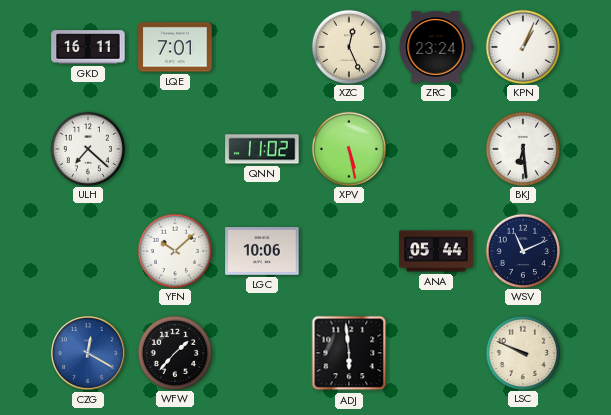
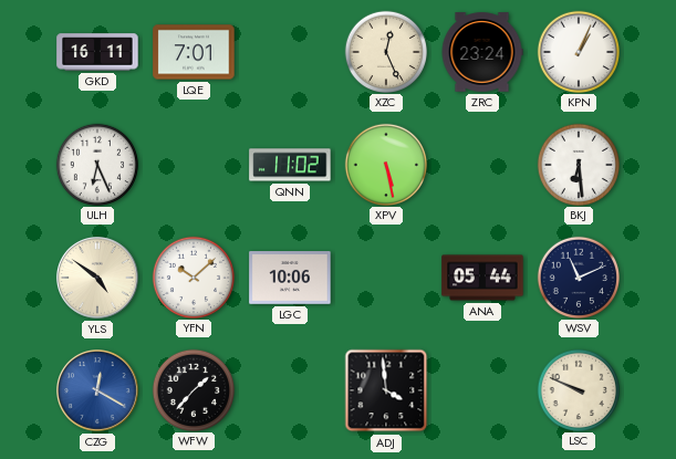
ULH: 7:22 -> 6:26
YLS: none -> 4:51
ADJ: 5:59 -> 3:59
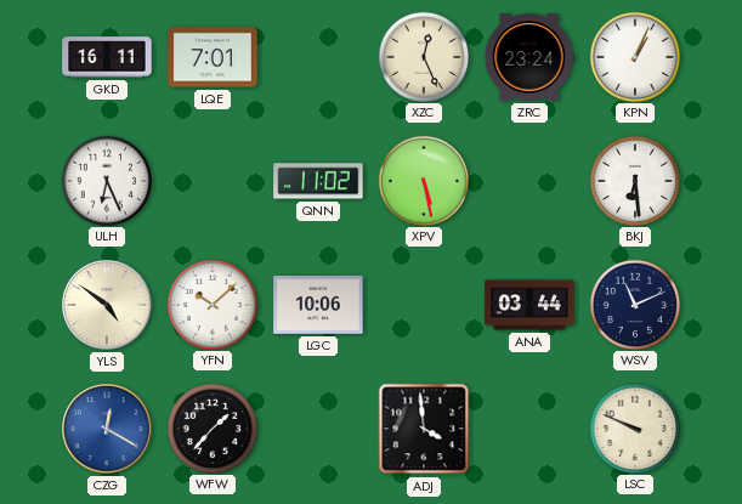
ANA: 05:44 -> 03:44
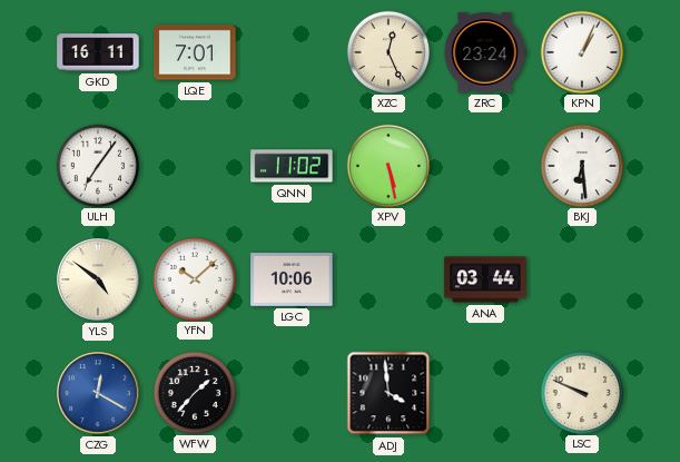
ULH: 6:26 -> 7:06
WSV: 11:11 -> none
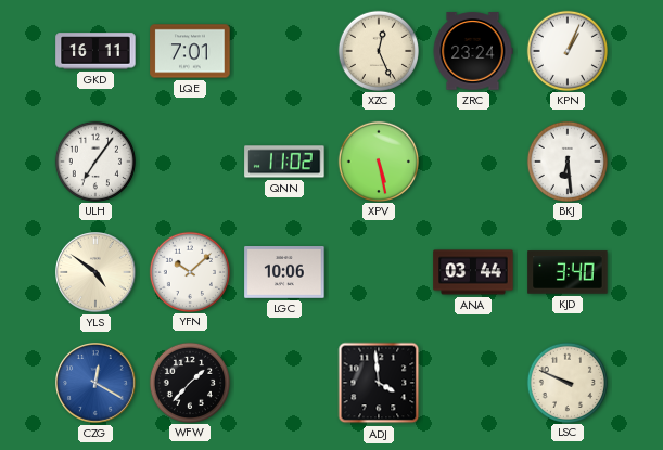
KJD: none -> 3:40
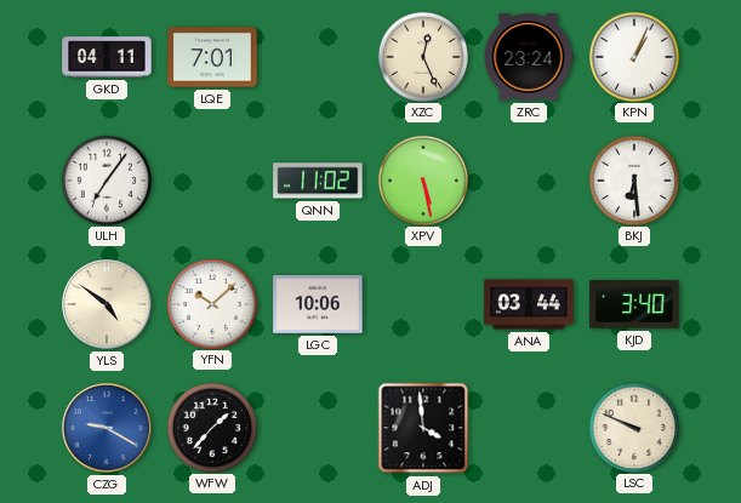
GKD: 16:11 -> 04:11
CZG: 12:20 -> 9:20
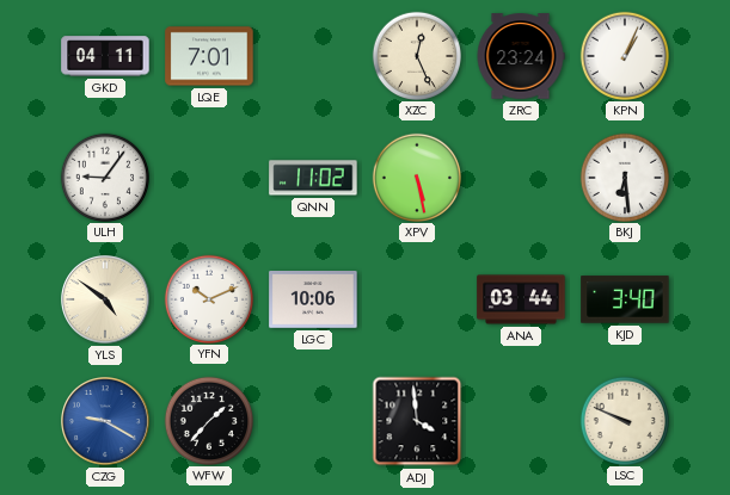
ULH: 7:06 -> 9:06
YFN: 10:08 -> 10:11
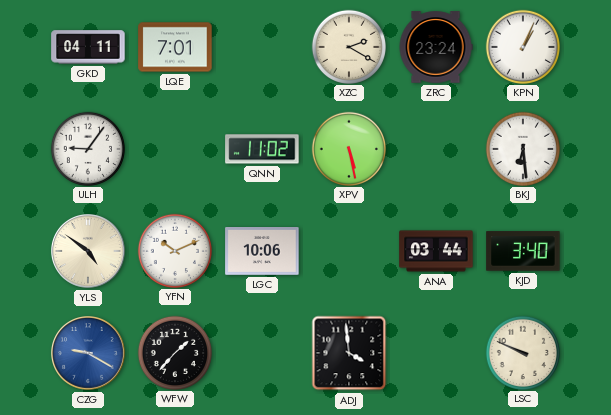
XZC: 12:26 -> 2:20
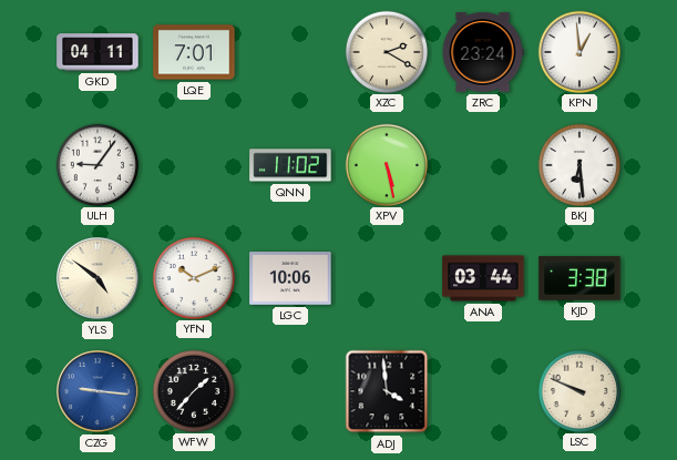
KPN: 1:04 -> 12:59
KJD: 3:40 -> 3:38
CZG: 9:20 -> 9:16
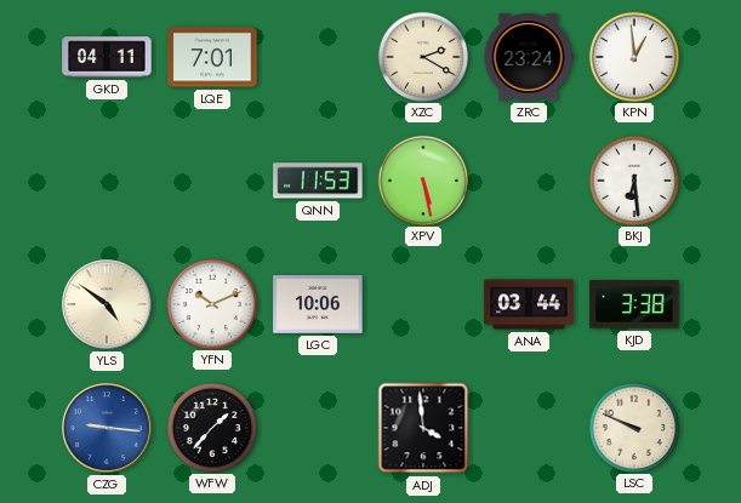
ULH: 9:06 -> none
QNN: 11:02 -> 11:53
